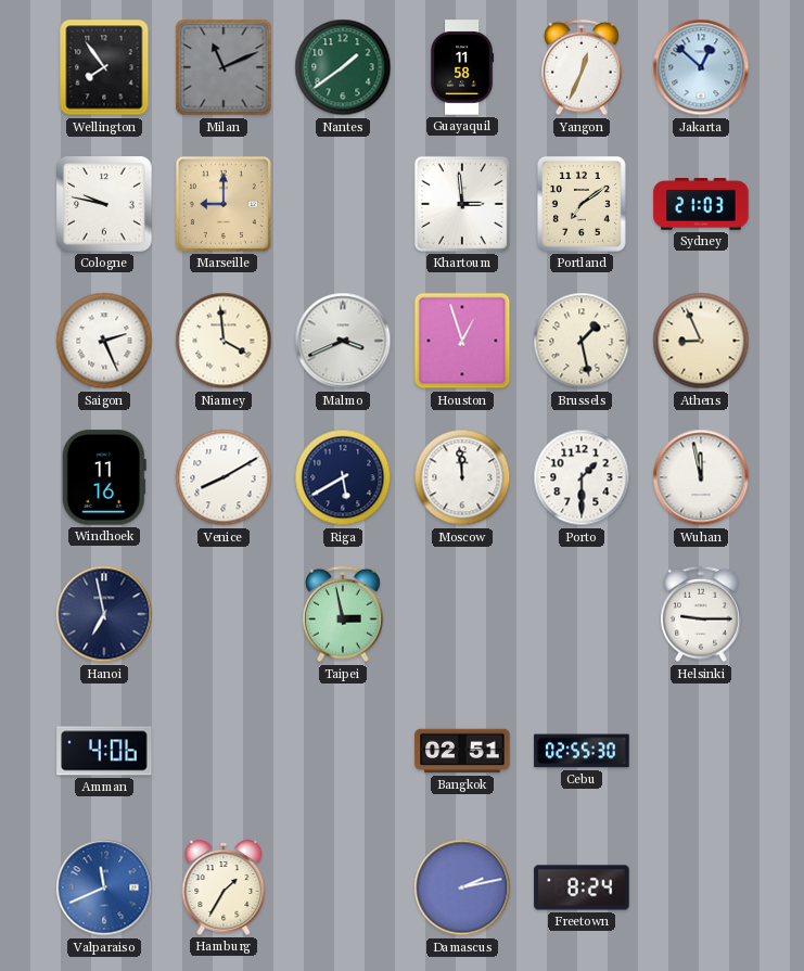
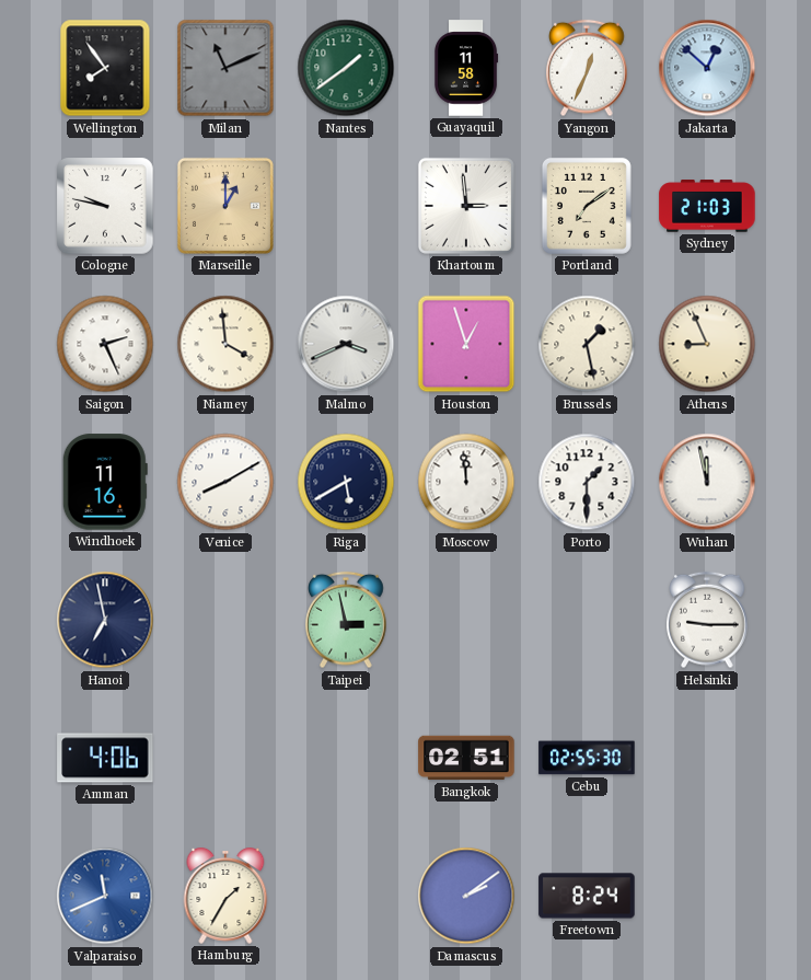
Marseille: 9:00 -> 1:00
Damascus: 2:13 -> 2:09
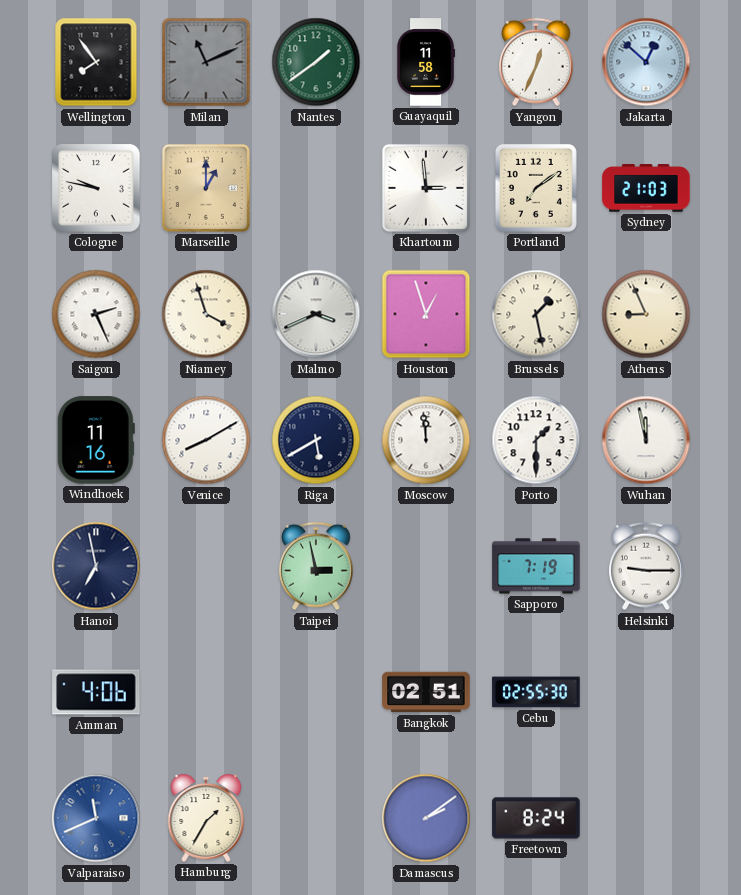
Niamey: 3:59 -> 3:57
Sapporo: none -> 7:19
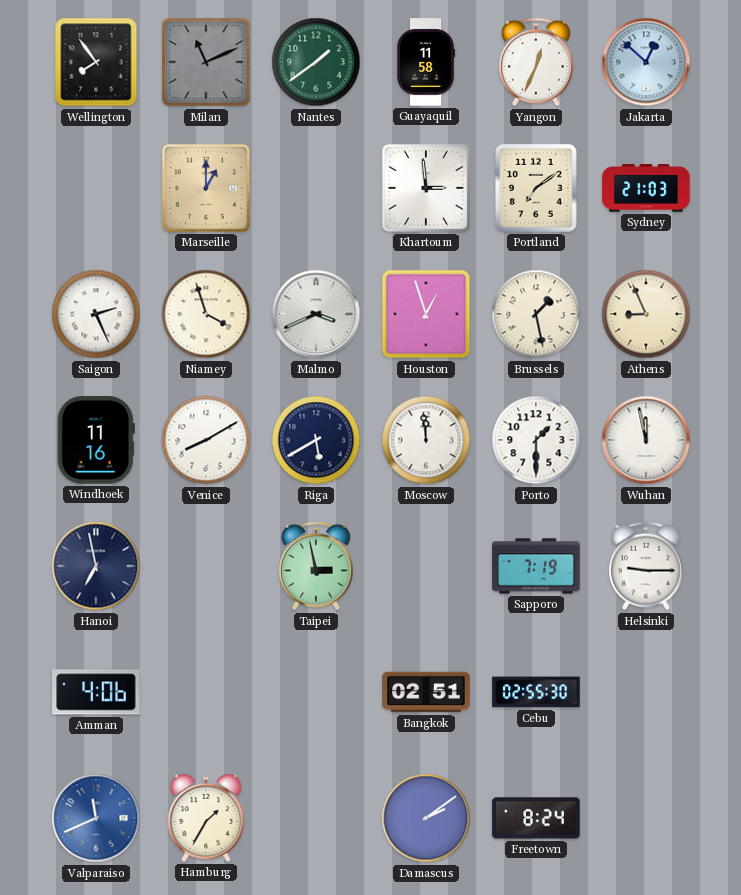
Cologne: 9:47 -> none
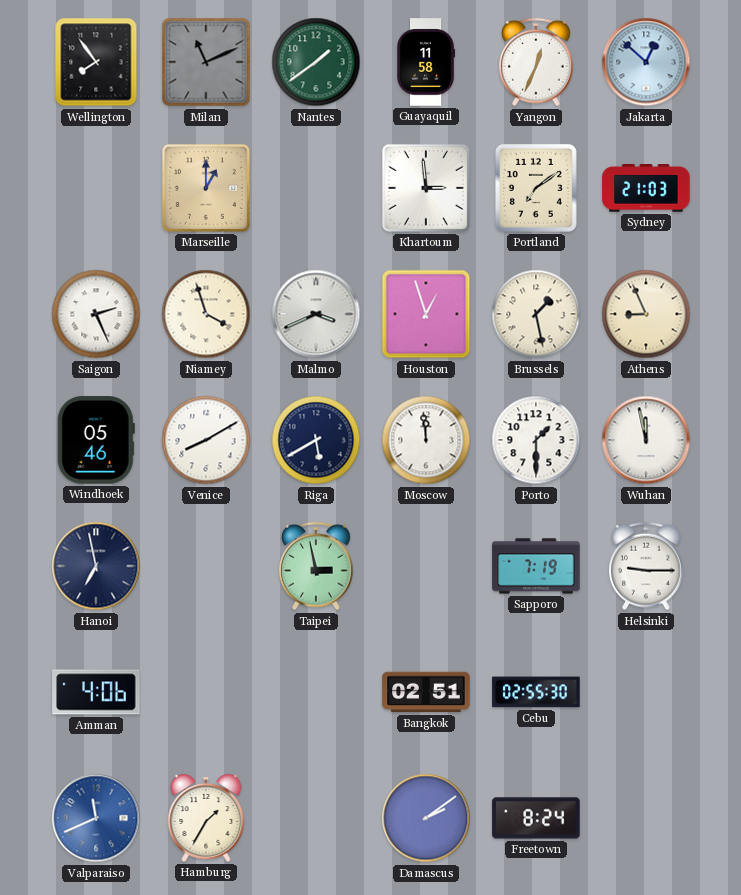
Windhoek: 11:16 -> 05:46
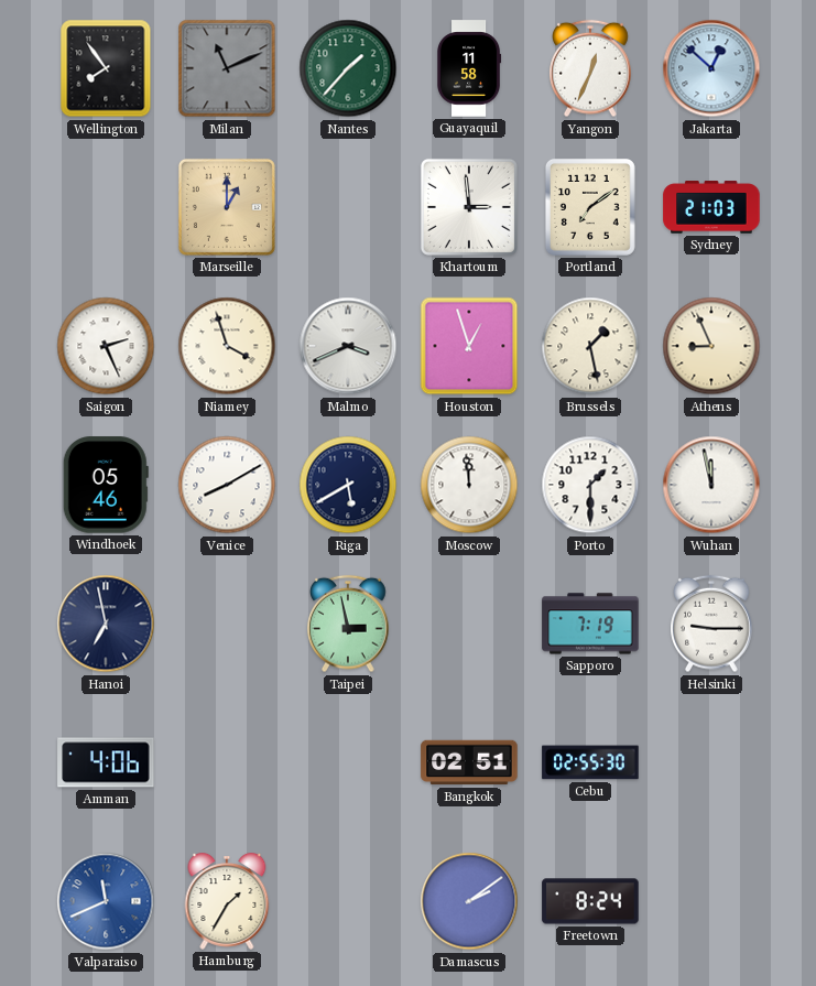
Nantes: 1:39 -> 1:37
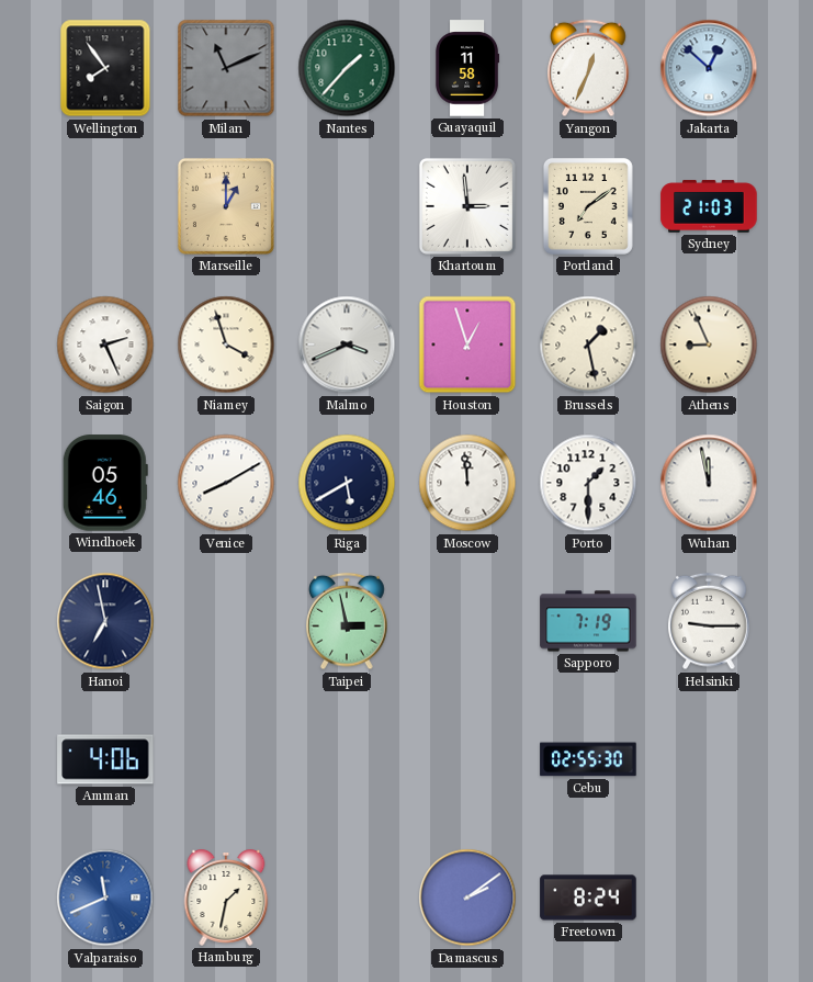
Bangkok: 02:51 -> none
Hamburg: 1:35 -> 1:32
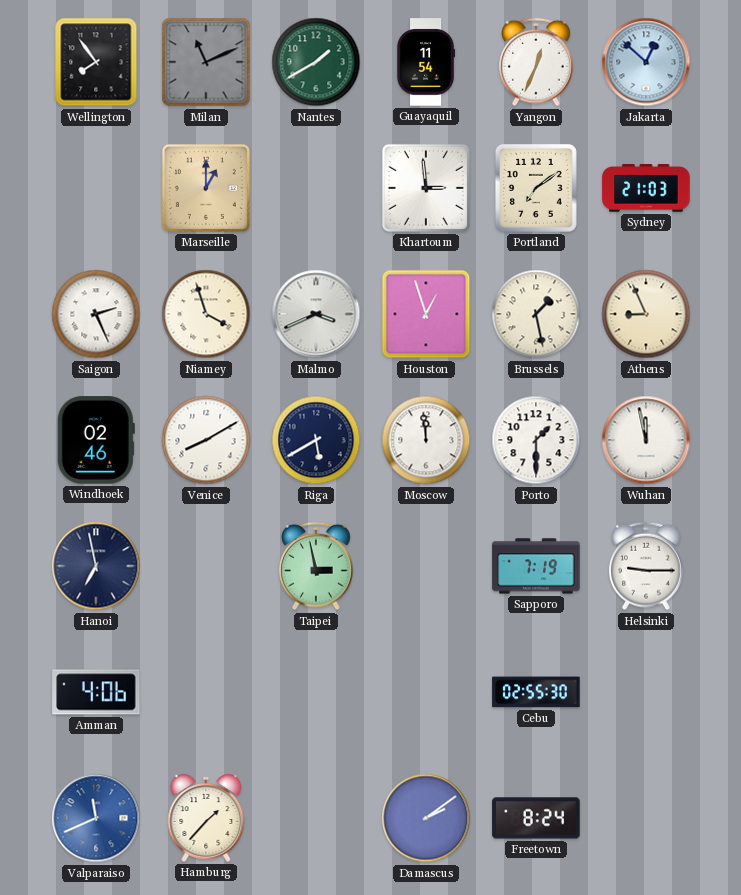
Nantes: 1:37 -> 1:40
Guayaquil: 11:58 -> 11:54
Windhoek: 05:46 -> 02:46
Hamburg: 1:32 -> 1:37
